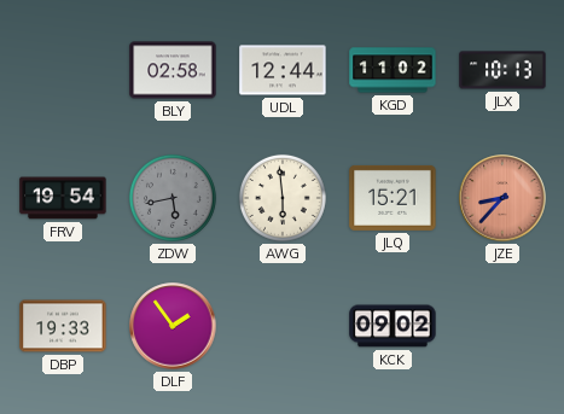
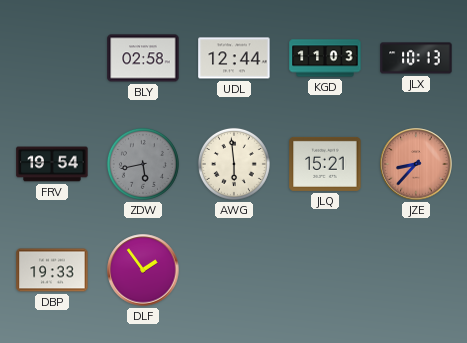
KGD: 11:02 -> 11:03
KCK: 09:02 -> none
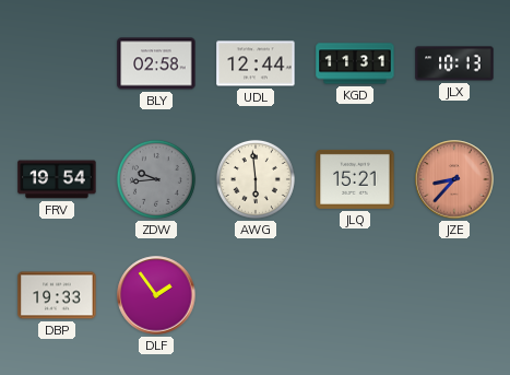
KGD: 11:03 -> 11:31
ZDW: 5:43 -> 9:44
